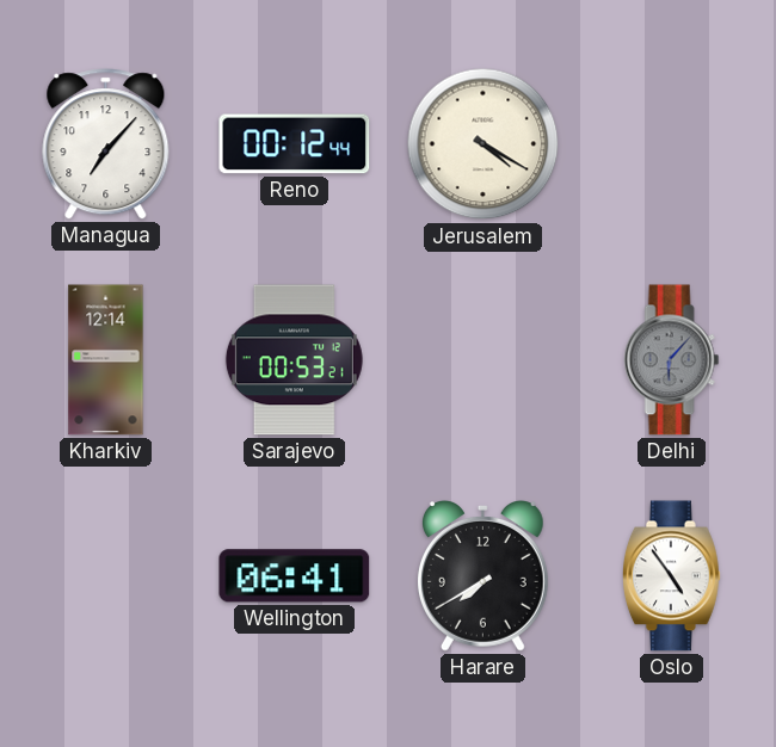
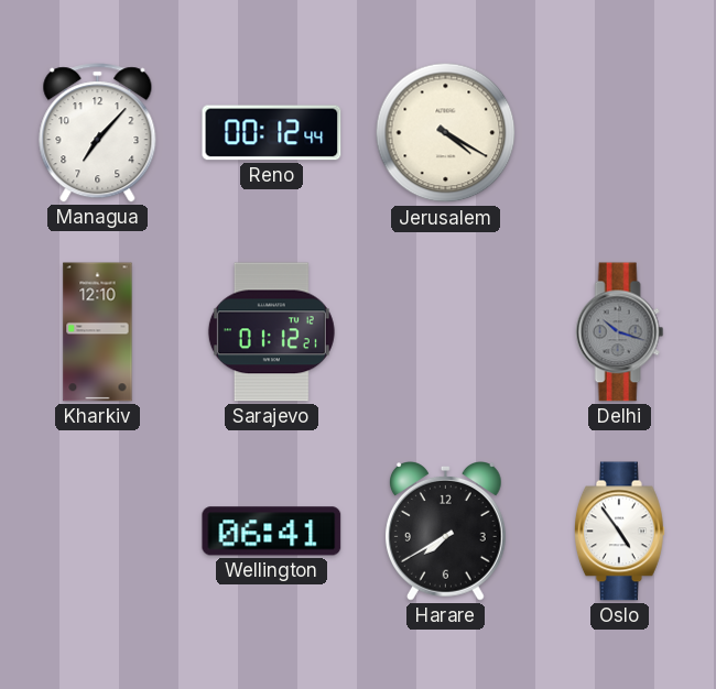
Kharkiv: 12:14 -> 12:10
Sarajevo: 00:53 -> 01:12
Delhi: 6:07 -> 10:18
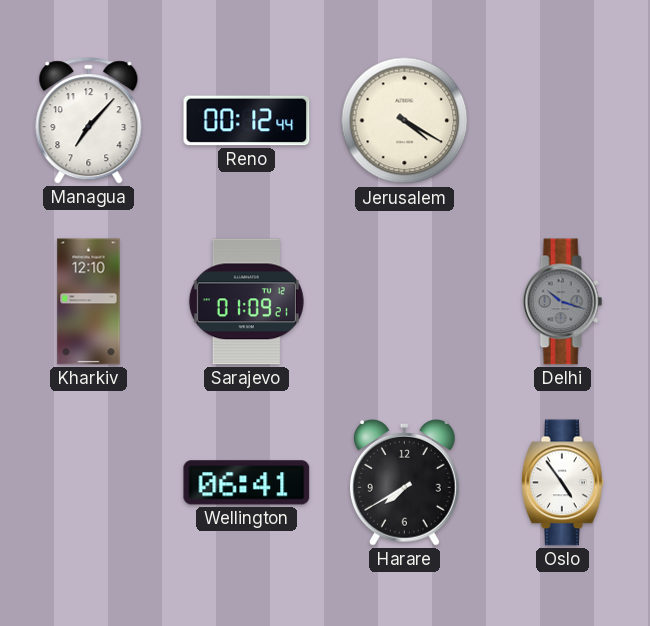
Sarajevo: 01:12 -> 01:09
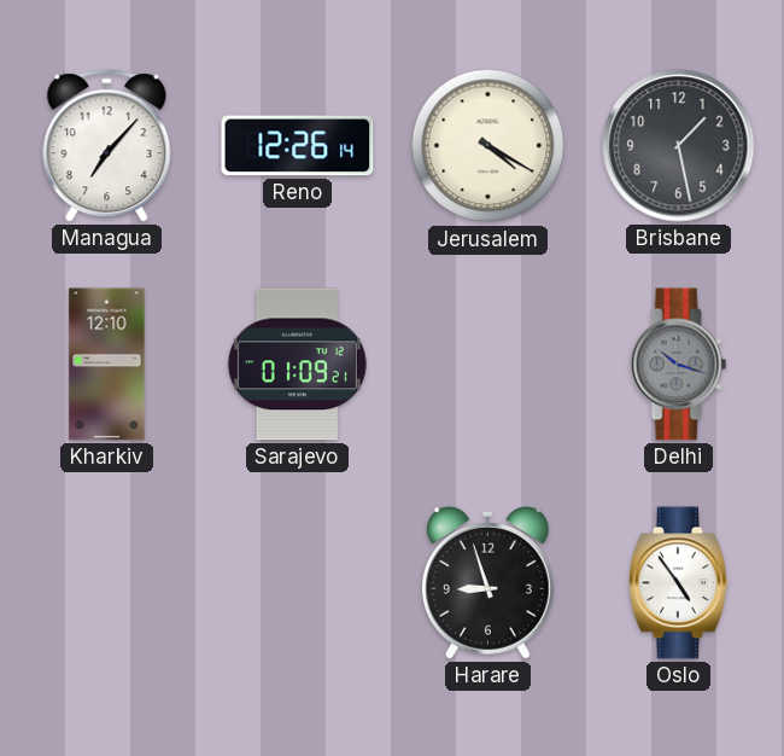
Reno: 00:12 -> 12:26
Brisbane: none -> 1:28
Wellington: 06:41 -> none
Harare: 7:40 -> 8:57
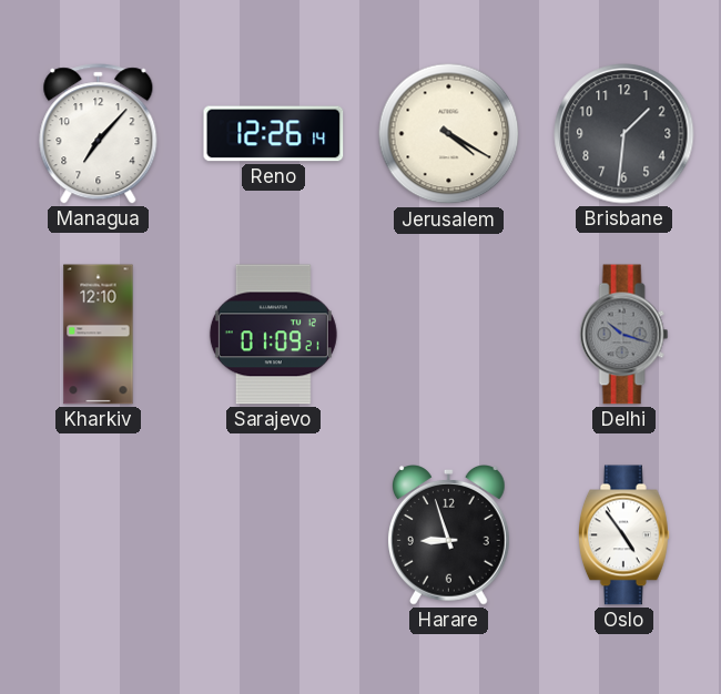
Brisbane: 1:28 -> 1:31
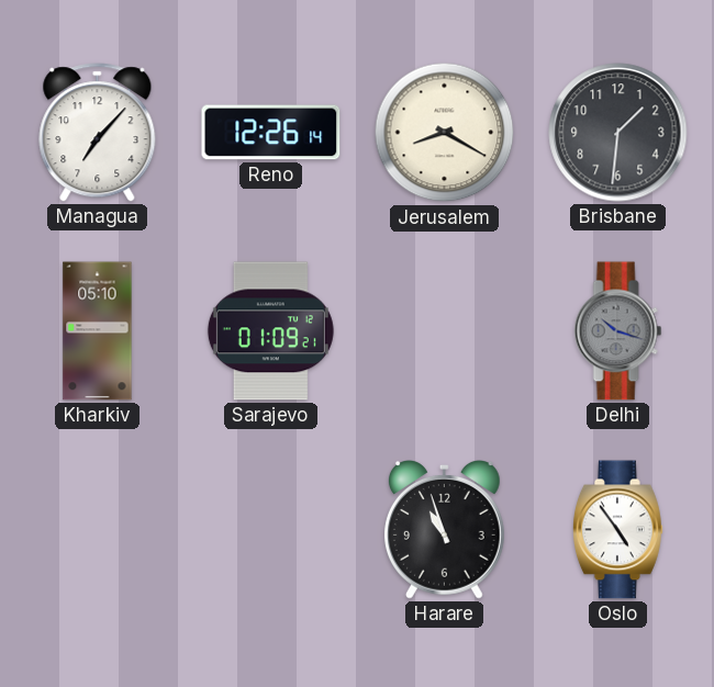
Jerusalem: 4:20 -> 8:20
Kharkiv: 12:10 -> 05:10
Harare: 8:57 -> 10:57
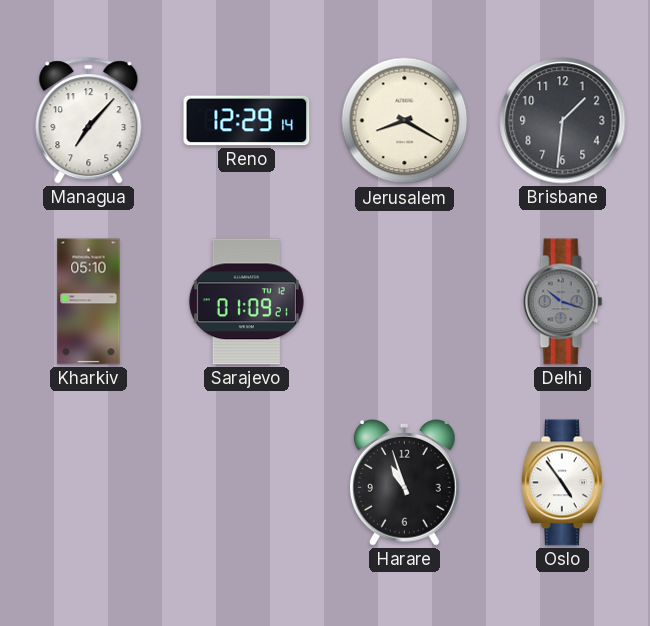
Reno: 12:26 -> 12:29
